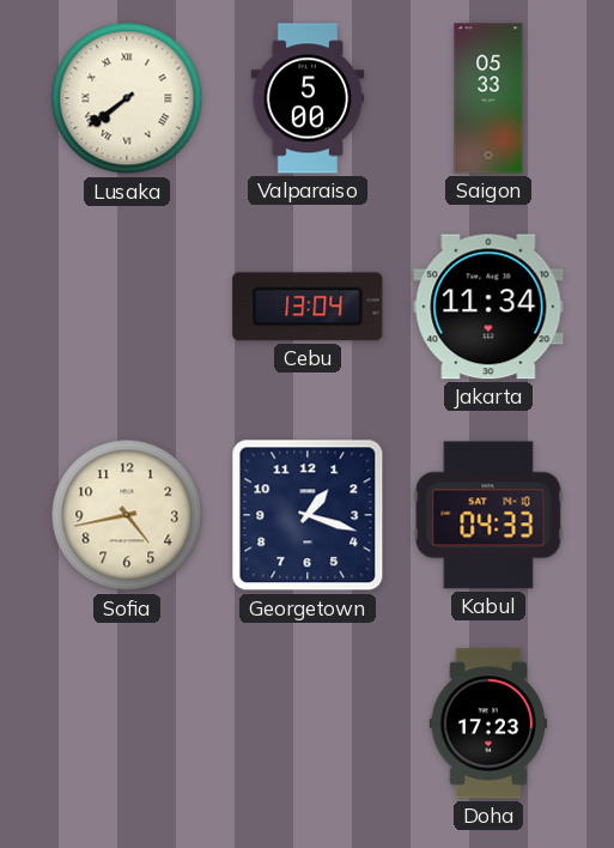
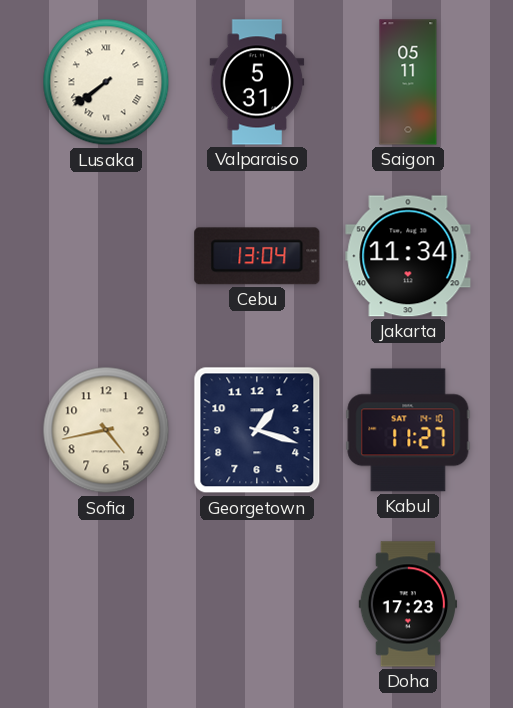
Valparaiso: 5:00 -> 5:31
Saigon: 05:33 -> 05:11
Kabul: 04:33 -> 11:27
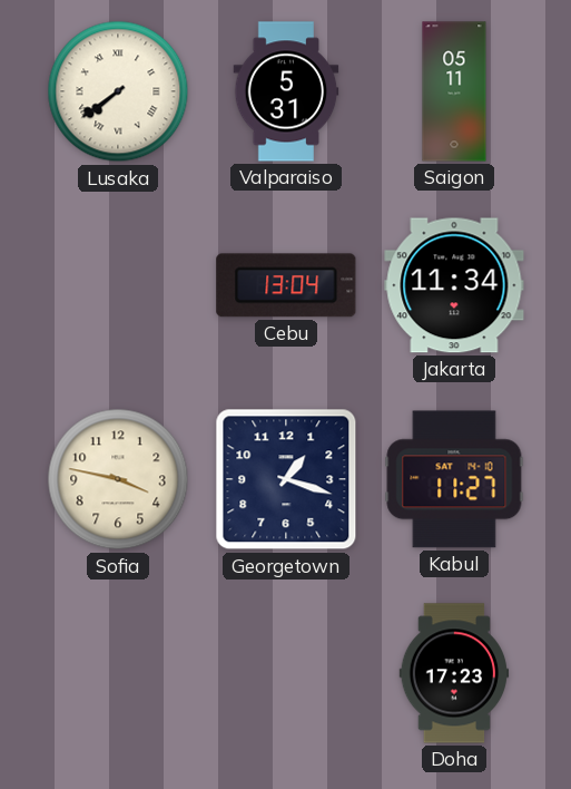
Sofia: 4:43 -> 3:47
